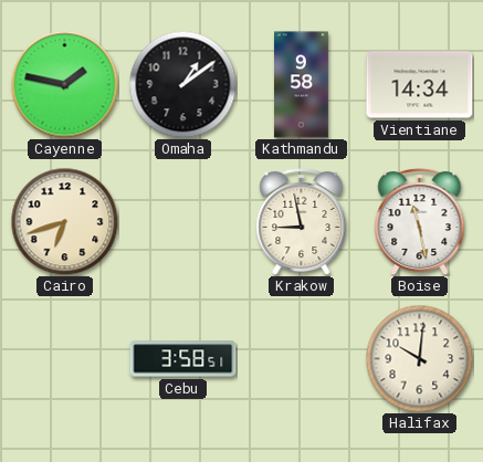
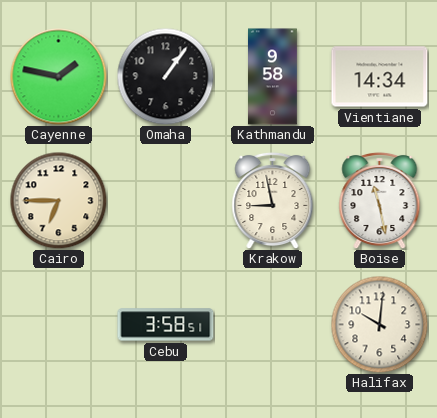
Omaha: 1:09 -> 1:06
Cairo: 6:42 -> 6:45
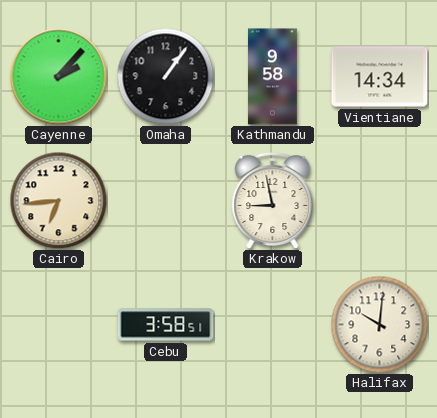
Cayenne: 1:47 -> 2:07
Cairo: 6:45 -> 6:44
Boise: 11:28 -> none
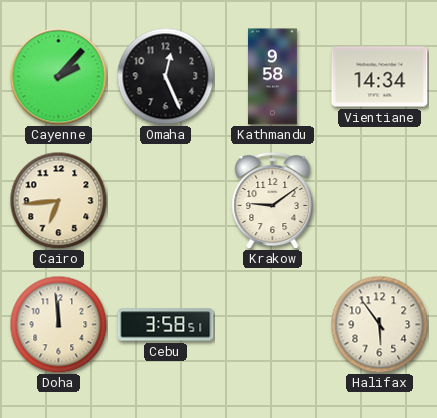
Omaha: 1:06 -> 12:26
Krakow: 8:58 -> 9:09
Doha: none -> 11:59
Halifax: 10:01 -> 5:54
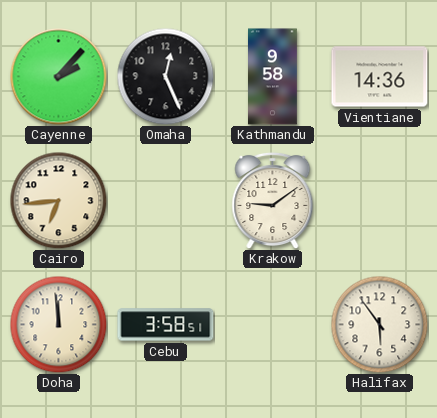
Vientiane: 14:34 -> 14:36
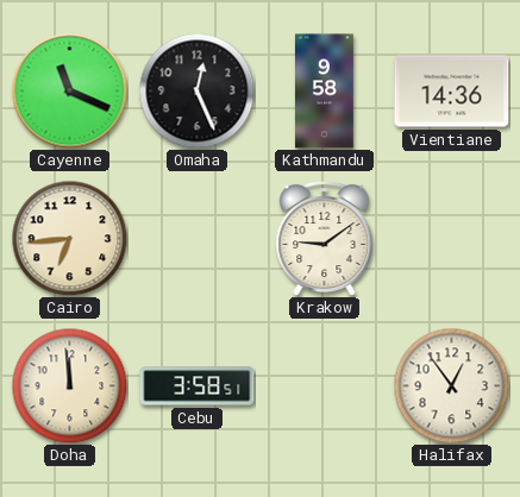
Cayenne: 2:07 -> 11:19
Halifax: 5:54 -> 12:54
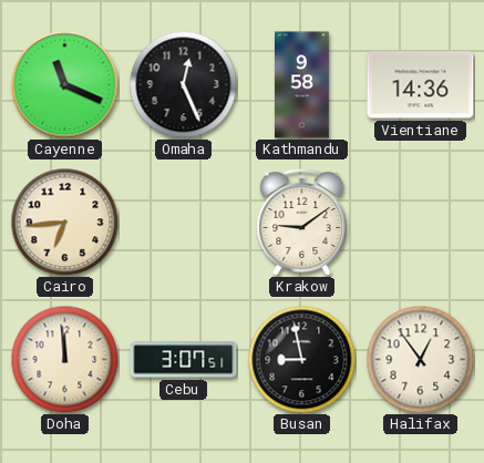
Cebu: 3:58 -> 3:07
Busan: none -> 8:58
